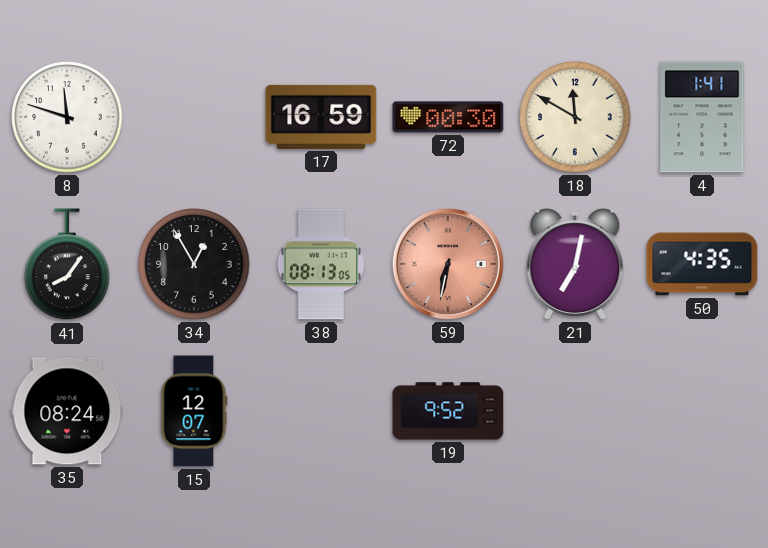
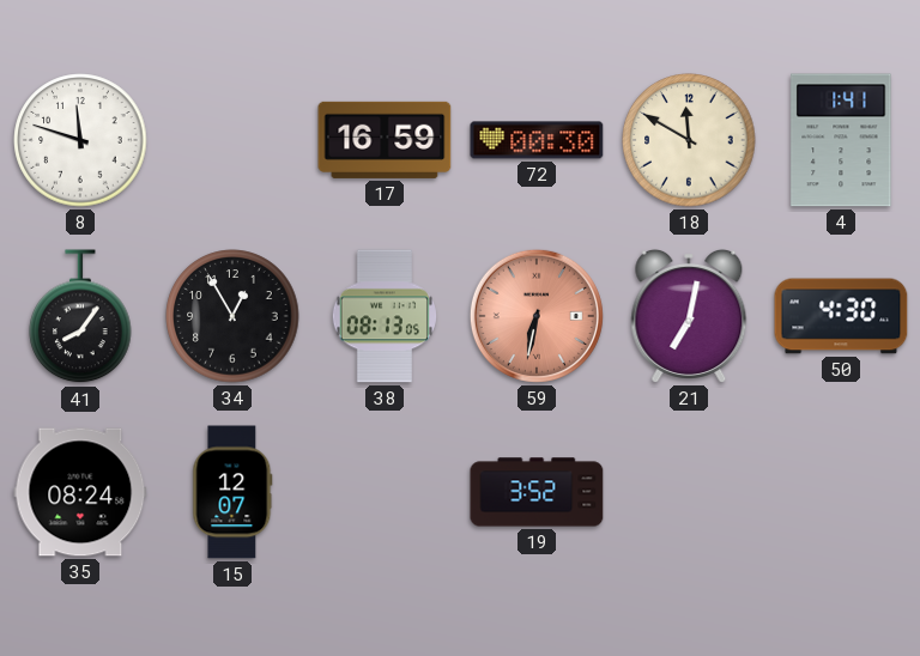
50: 4:35 -> 4:30
19: 9:52 -> 3:52
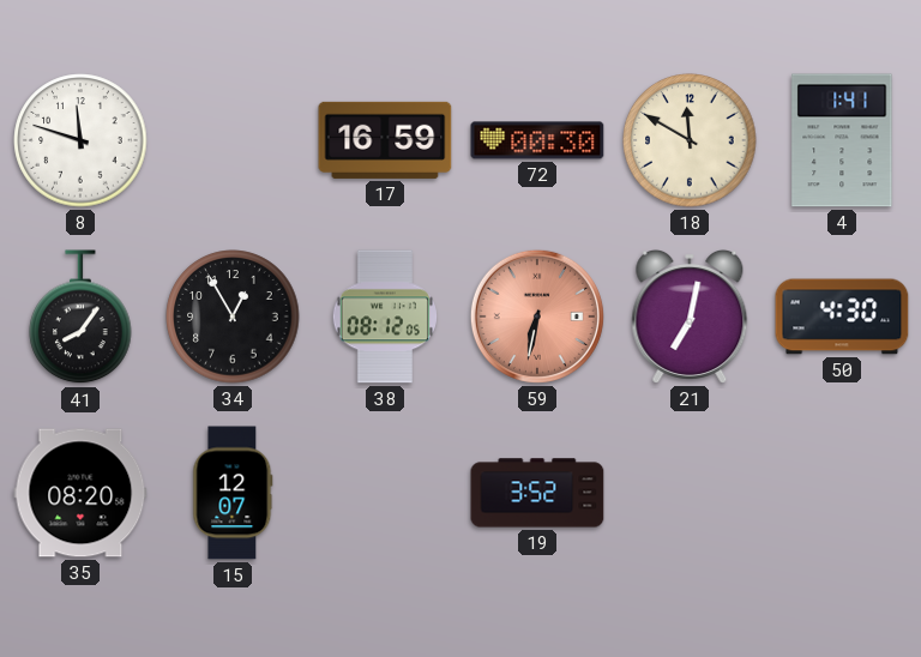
38: 08:13 -> 08:12
35: 08:24 -> 08:20
